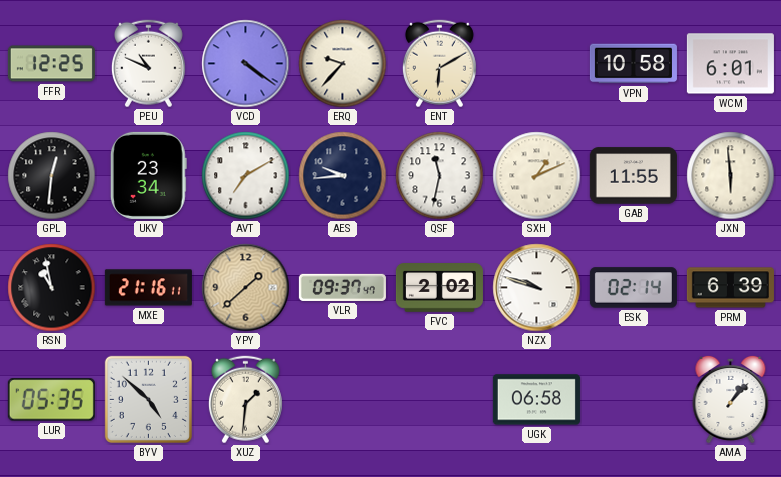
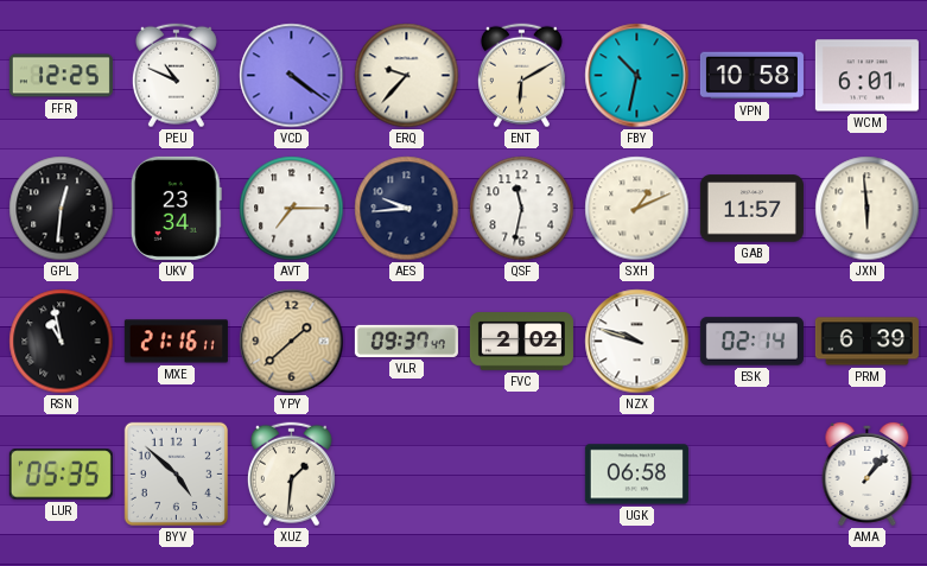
FBY: none -> 10:32
AVT: 7:10 -> 7:15
GAB: 11:55 -> 11:57
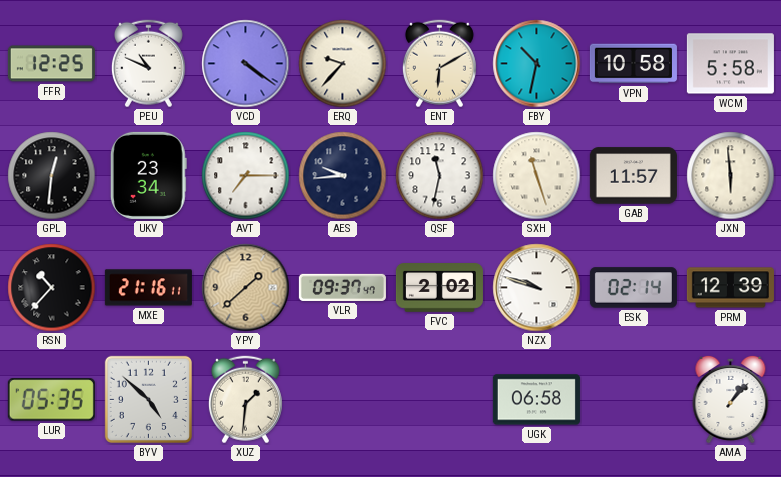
WCM: 6:01 -> 5:58
SXH: 1:11 -> 11:27
RSN: 10:58 -> 10:37
PRM: 6:39 -> 12:39
